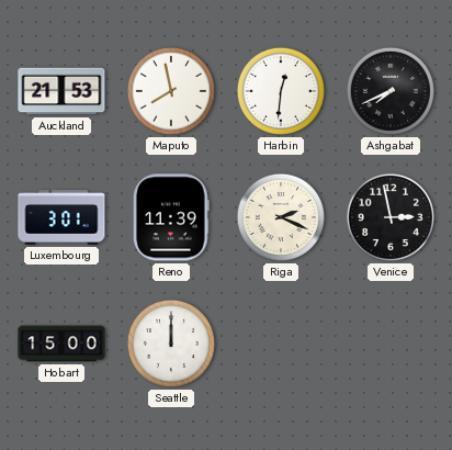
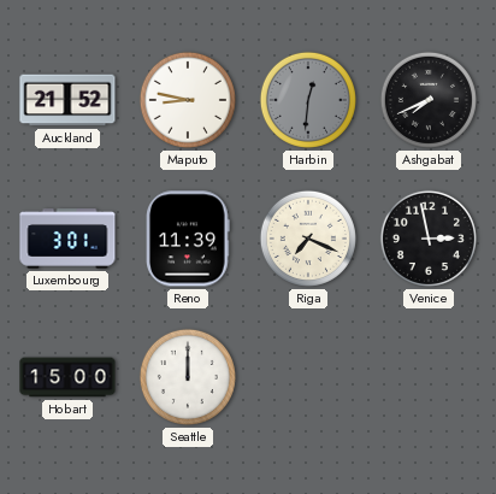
Auckland: 21:53 -> 21:52
Maputo: 7:58 -> 8:47
Harbin dial: white -> grey
Riga: 2:19 -> 7:19
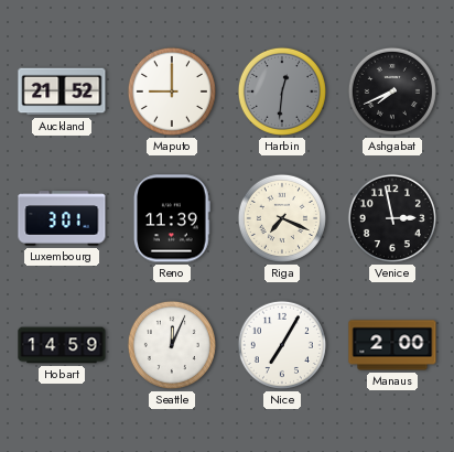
Maputo: 8:47 -> 9:00
Hobart: 15:00 -> 14:59
Seattle: 12:00 -> 12:04
Nice: none -> 7:05
Manaus: none -> 2:00
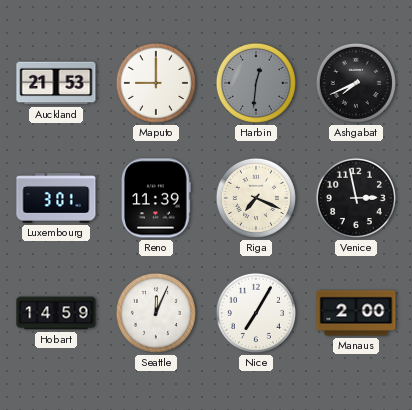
Auckland: 21:52 -> 21:53
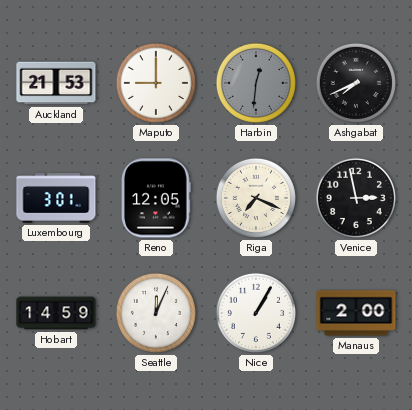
Reno: 11:39 -> 12:05
Nice: 7:05 -> 1:05
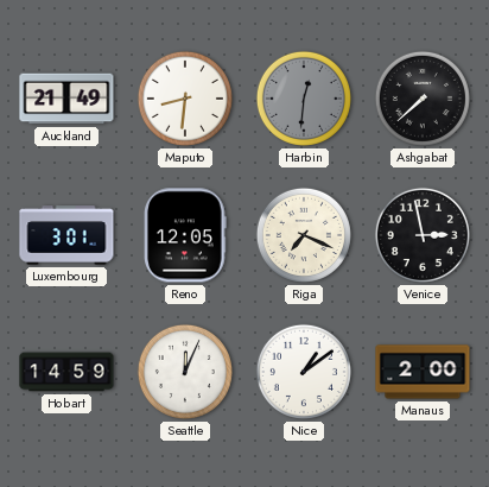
Auckland: 21:53 -> 21:49
Maputo: 9:00 -> 8:31
Ashgabat: 7:41 -> 7:38
Nice: 1:05 -> 1:09
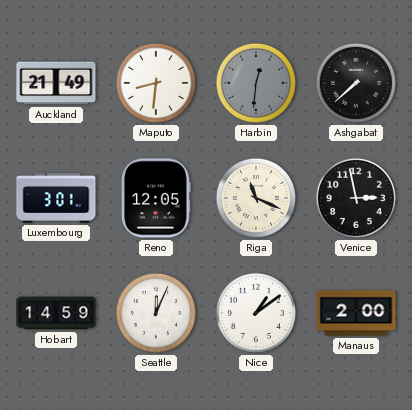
Riga: 7:19 -> 11:19
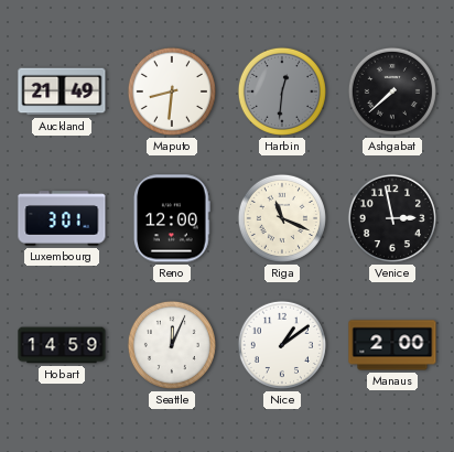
Reno: 12:05 -> 12:00
